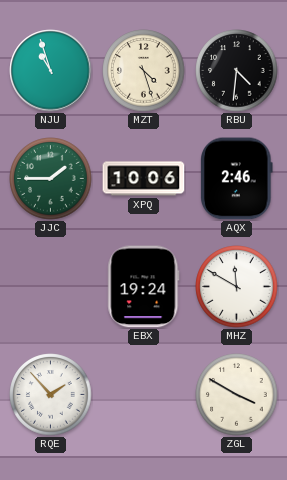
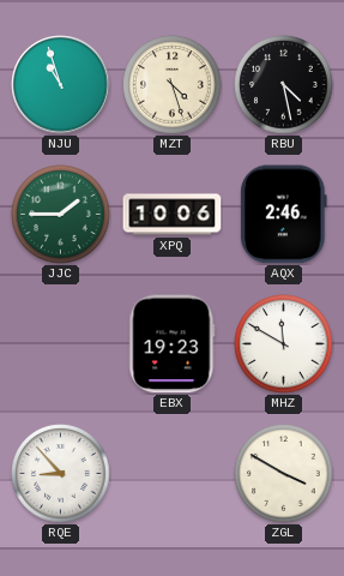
RBU: 4:31 -> 4:28
EBX: 19:24 -> 19:23
RQE: 1:53 -> 8:53
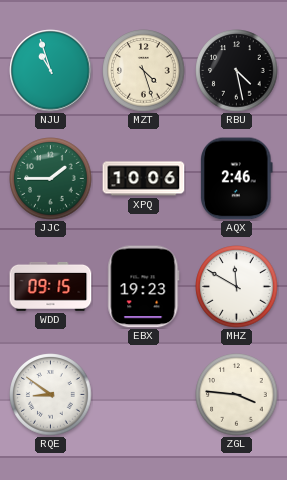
WDD: none -> 09:15
RQE: 8:53 -> 8:51
ZGL: 3:50 -> 3:46
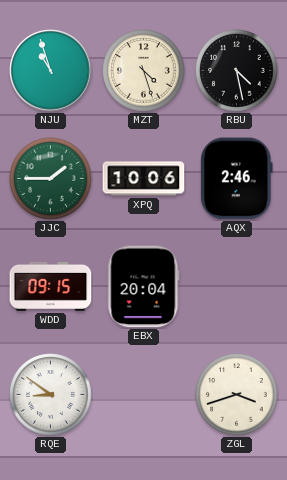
EBX: 19:23 -> 20:04
MHZ: 11:50 -> none
ZGL: 3:46 -> 3:42
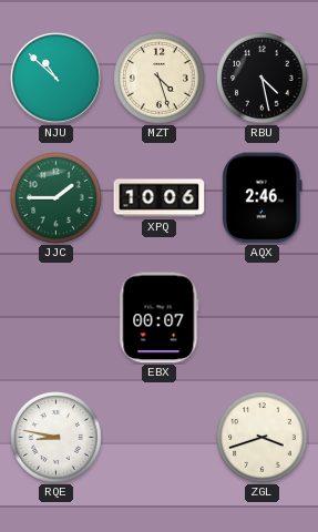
NJU: 10:57 -> 10:52
WDD: 09:15 -> none
EBX: 20:04 -> 00:07
RQE: 8:51 -> 8:47
